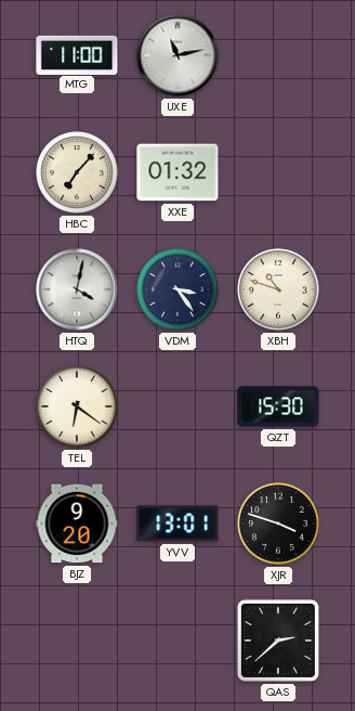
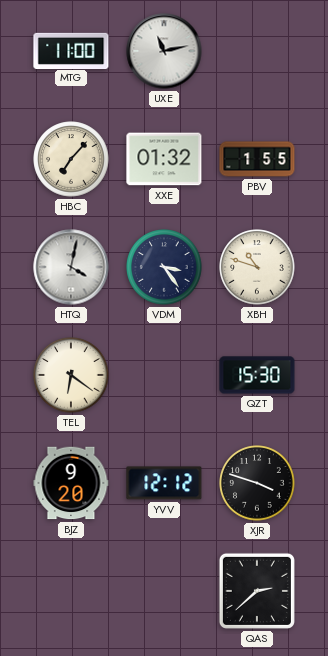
PBV: none -> 1:55
YVV: 13:01 -> 12:12
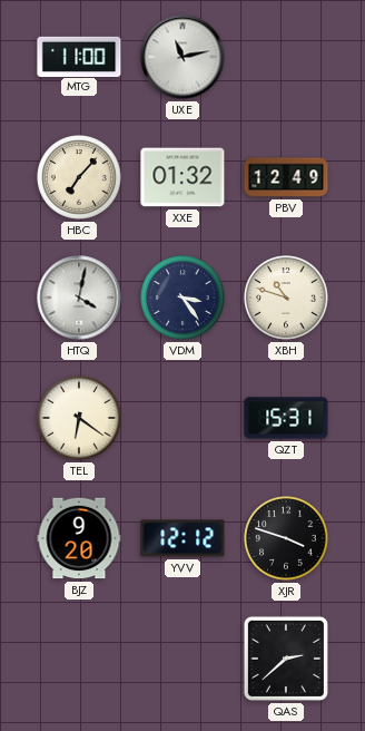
PBV: 1:55 -> 12:49
QZT: 15:30 -> 15:31
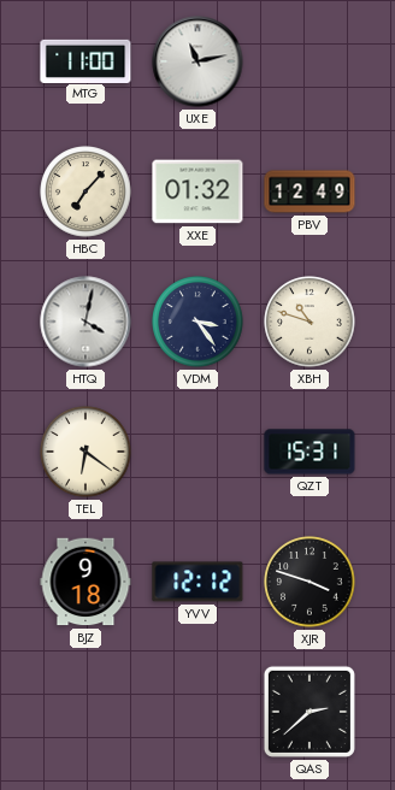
BJZ: 9:20 -> 9:18
